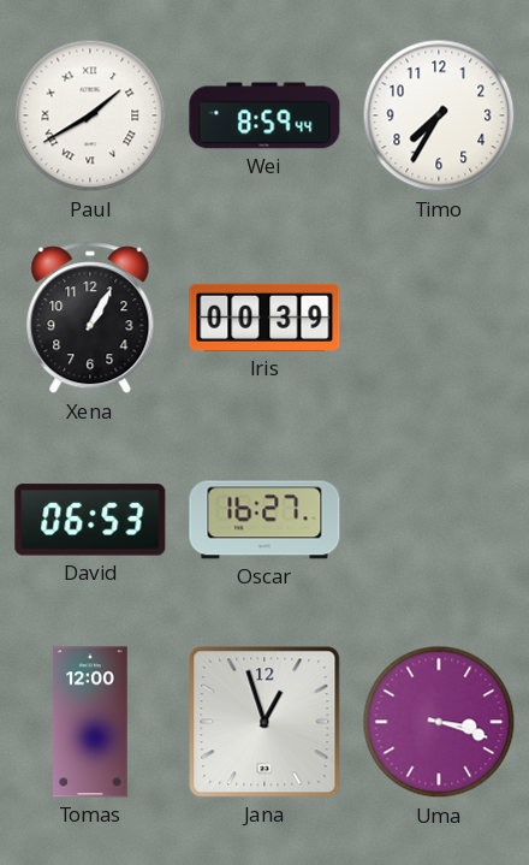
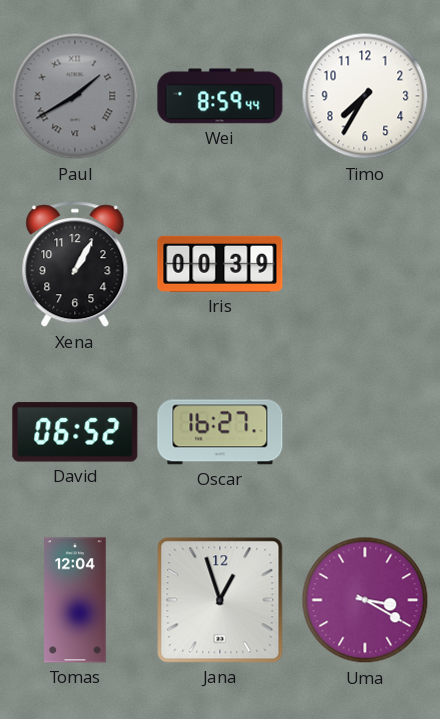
Paul dial: white -> grey
David: 06:53 -> 06:52
Tomas: 12:00 -> 12:04
Uma: 3:18 -> 3:20
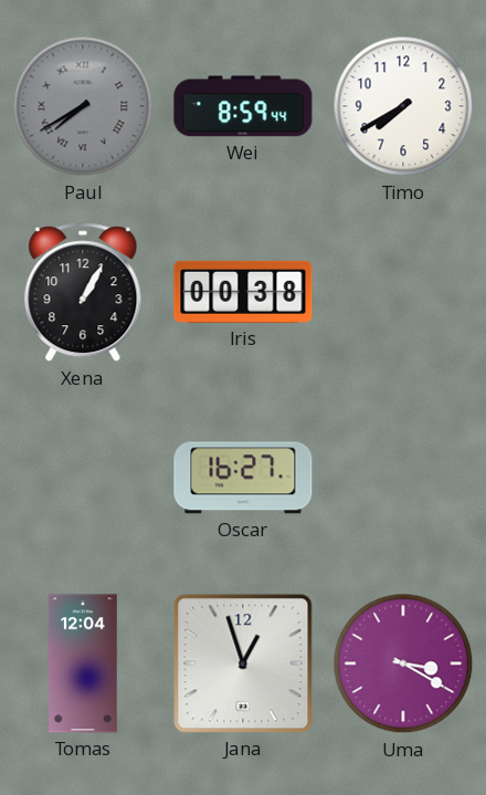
Paul: 1:40 -> 7:40
Timo: 7:35 -> 7:40
Iris: 00:39 -> 00:38
David: 06:52 -> none
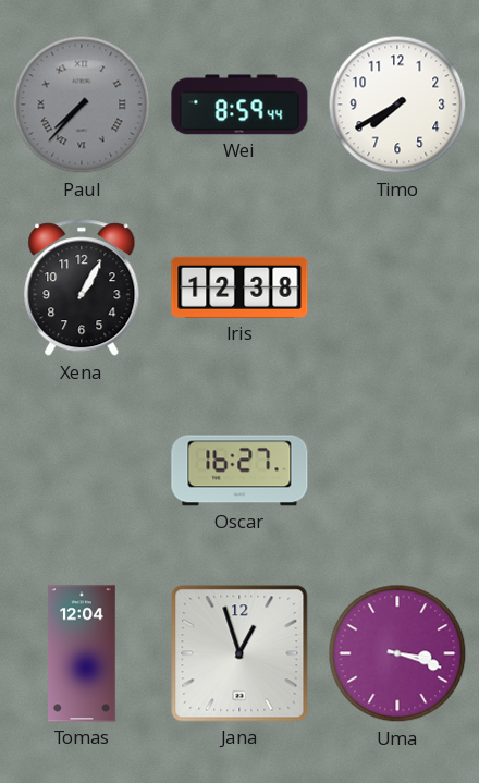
Paul: 7:40 -> 7:37
Iris: 00:38 -> 12:38
Uma: 3:20 -> 3:18
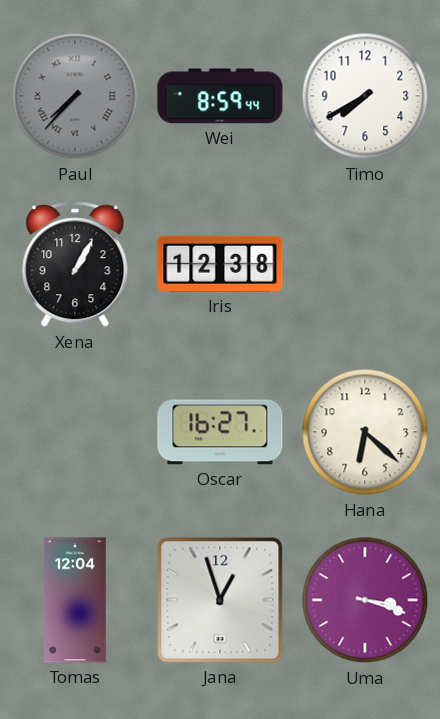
Hana: none -> 6:22
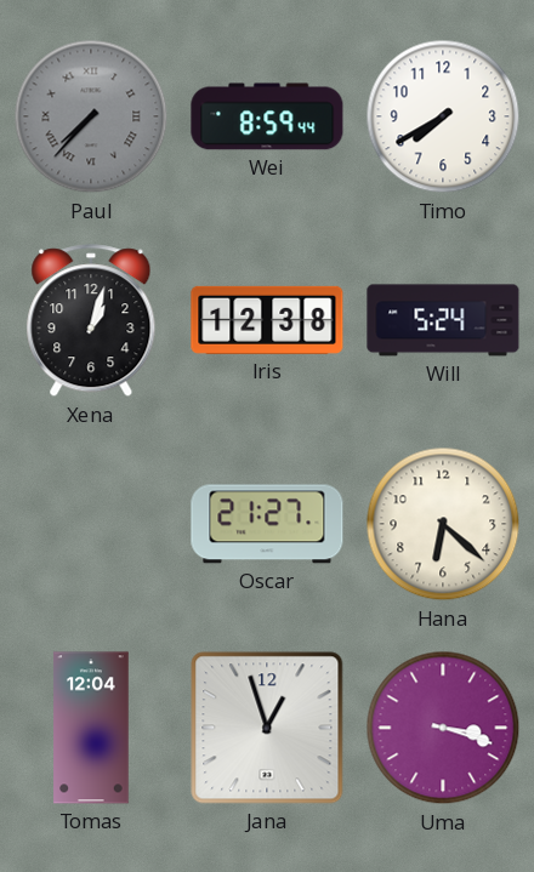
Xena: 1:05 -> 1:03
Will: none -> 5:24
Oscar: 16:27 -> 21:27
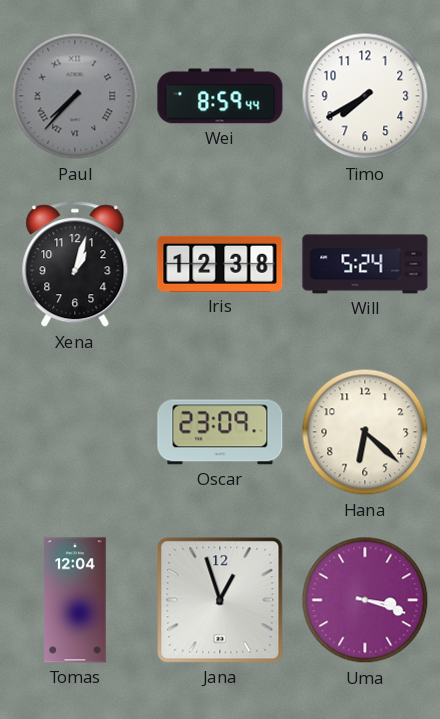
Oscar: 21:27 -> 23:09
